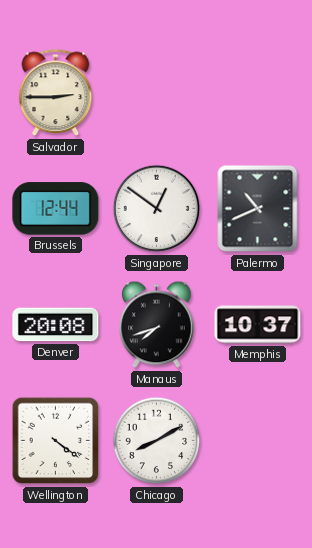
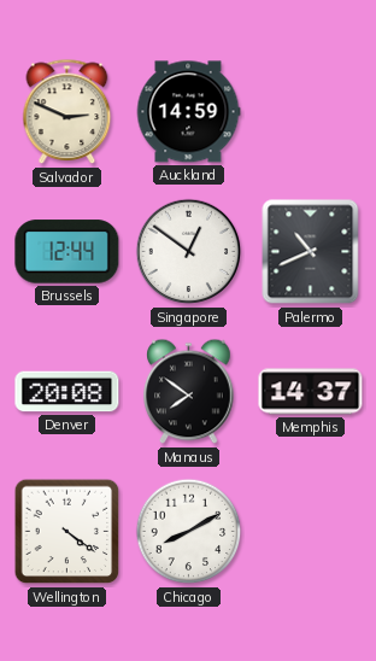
Salvador: 2:45 -> 2:49
Auckland: none -> 14:59
Manaus: 7:42 -> 7:51
Memphis: 10:37 -> 14:37
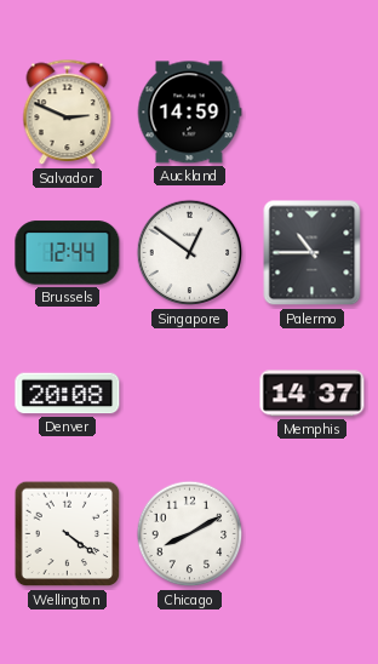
Palermo: 10:41 -> 10:45
Manaus: 7:51 -> none
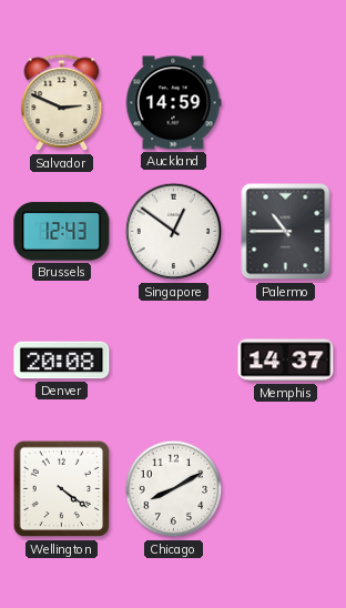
Brussels: 12:44 -> 12:43
